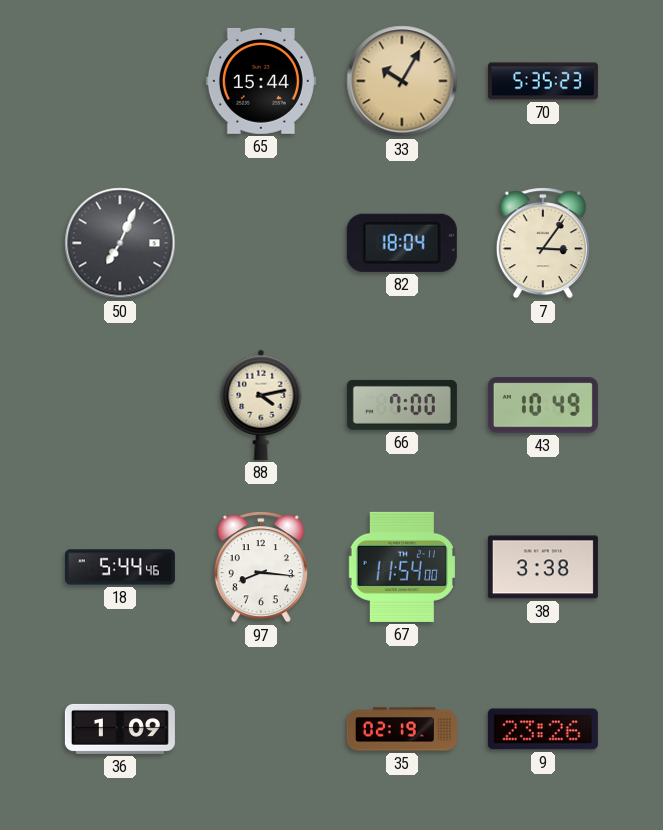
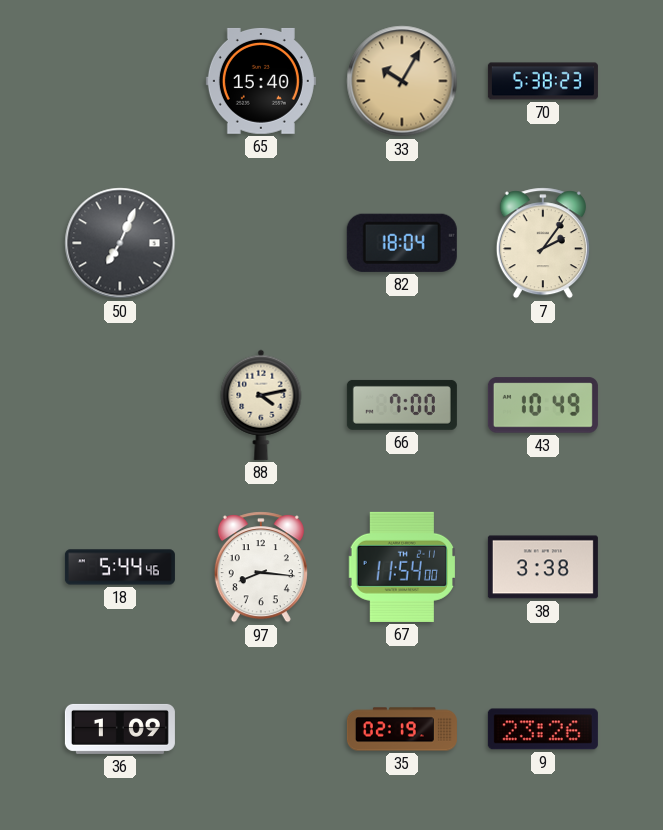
65: 15:44 -> 15:40
70: 5:35 -> 5:38
7: 3:06 -> 2:06
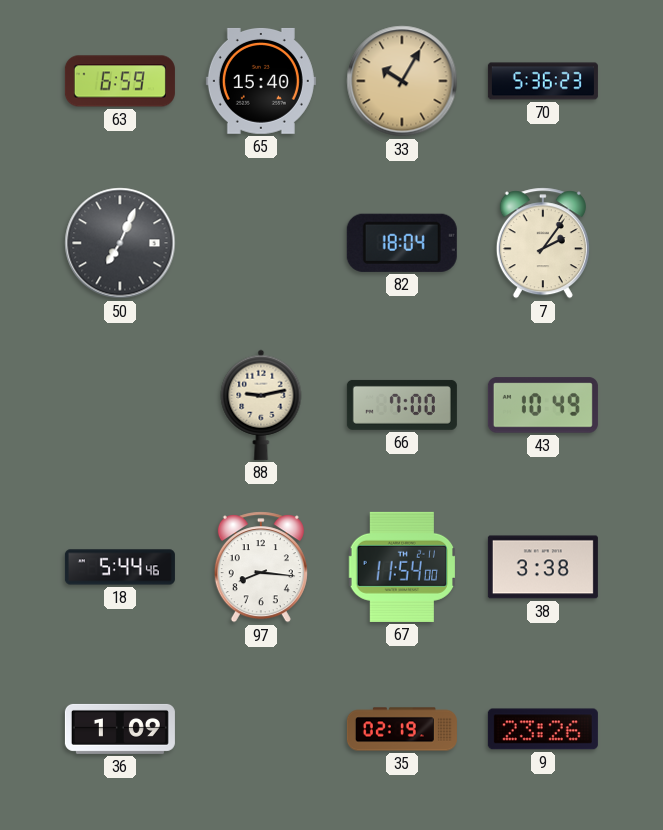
63: none -> 6:59
70: 5:38 -> 5:36
88: 4:13 -> 9:13
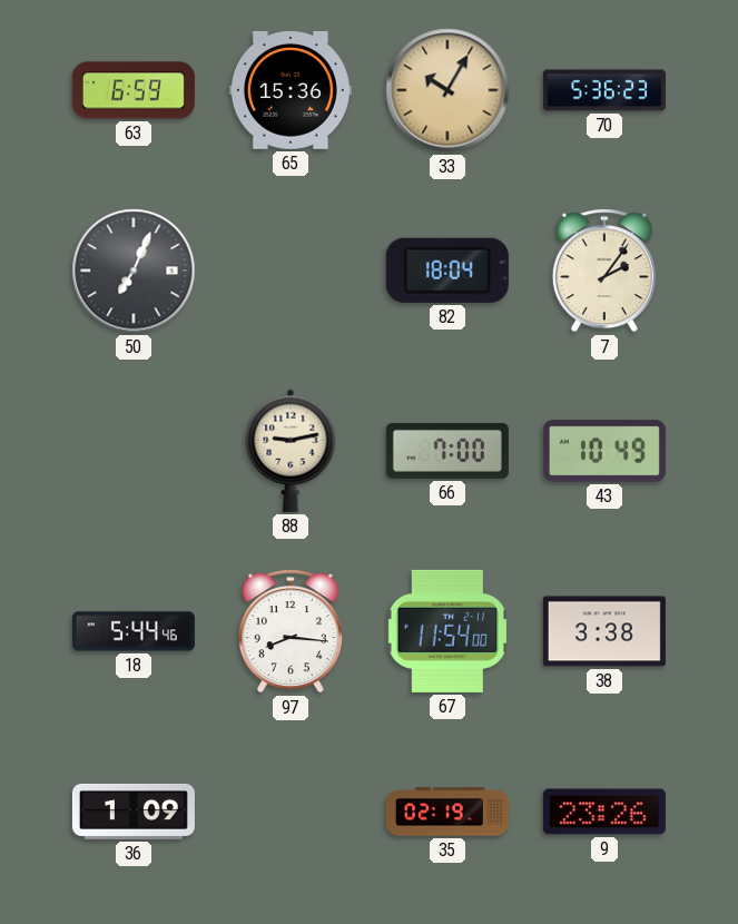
65: 15:40 -> 15:36
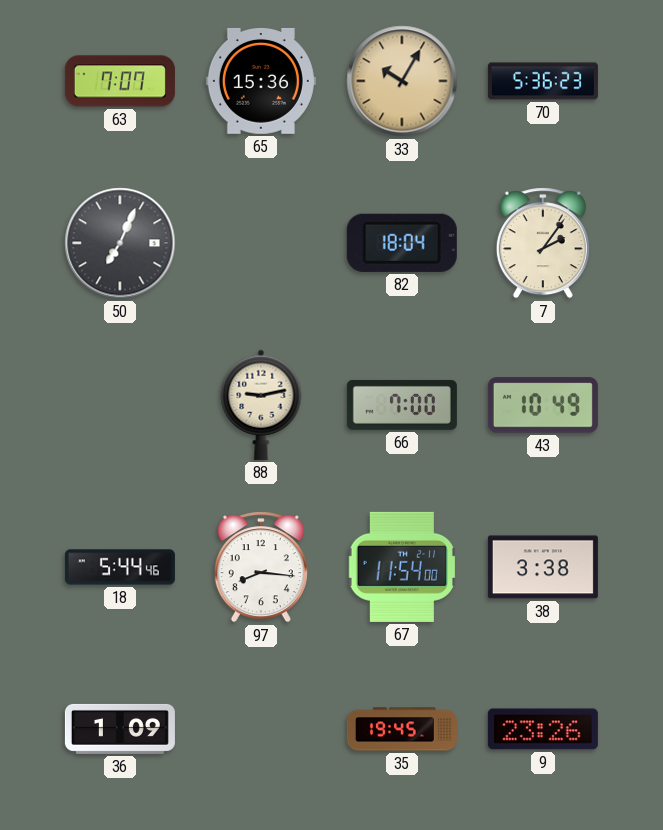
63: 6:59 -> 7:07
35: 02:19 -> 19:45
